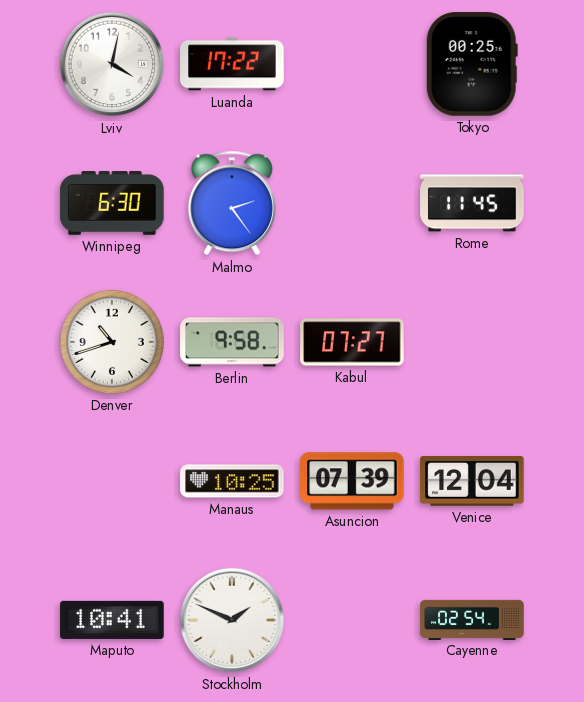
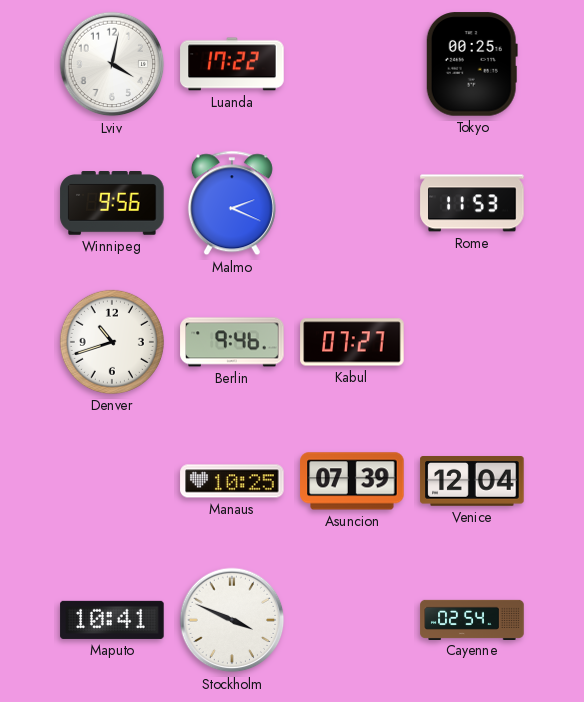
Winnipeg: 6:30 -> 9:56
Malmo: 2:24 -> 2:19
Rome: 11:45 -> 11:53
Berlin: 9:58 -> 9:46
Stockholm: 1:49 -> 3:49
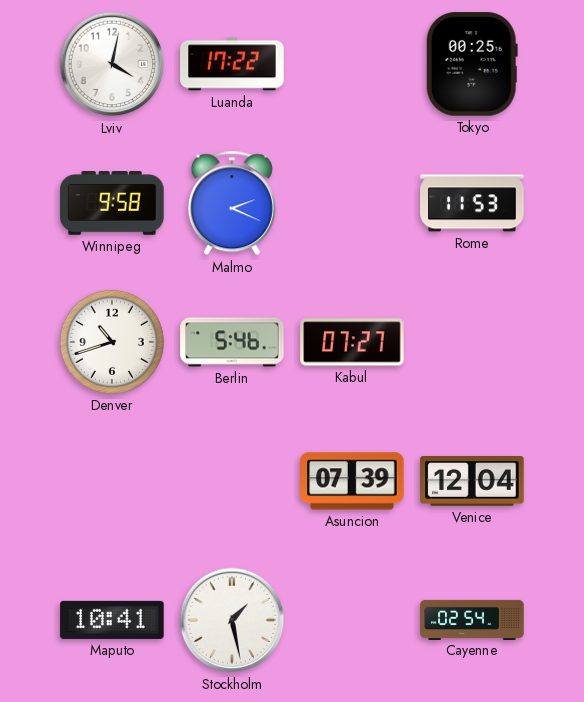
Winnipeg: 9:56 -> 9:58
Berlin: 9:46 -> 5:46
Manaus: 10:25 -> none
Stockholm: 3:49 -> 1:28
